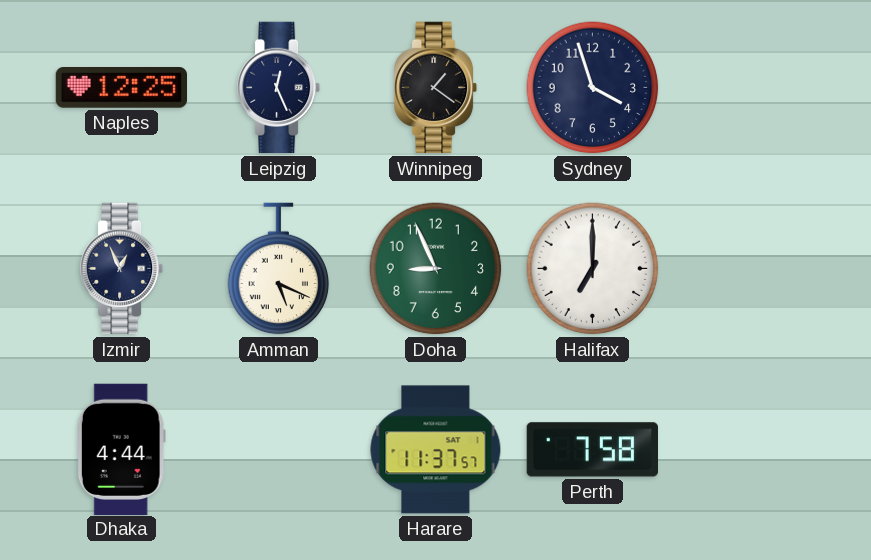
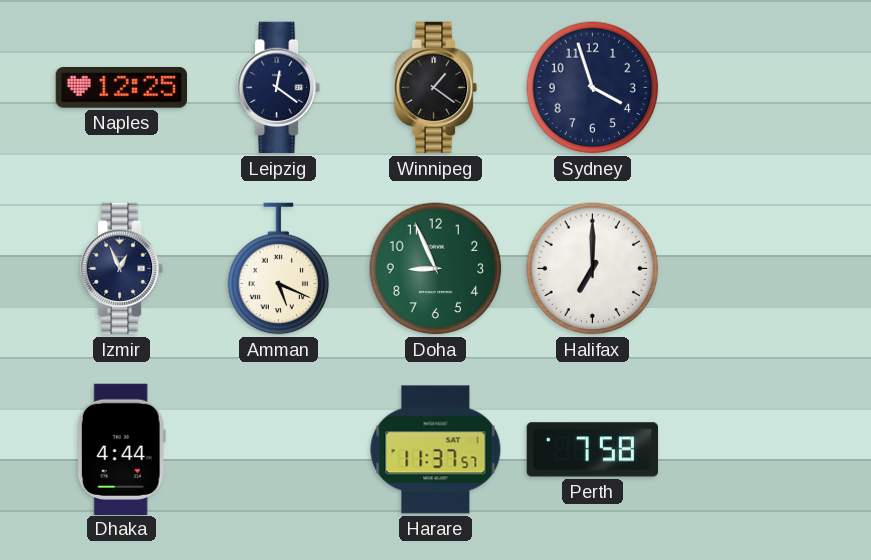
Leipzig: 12:26 -> 12:21
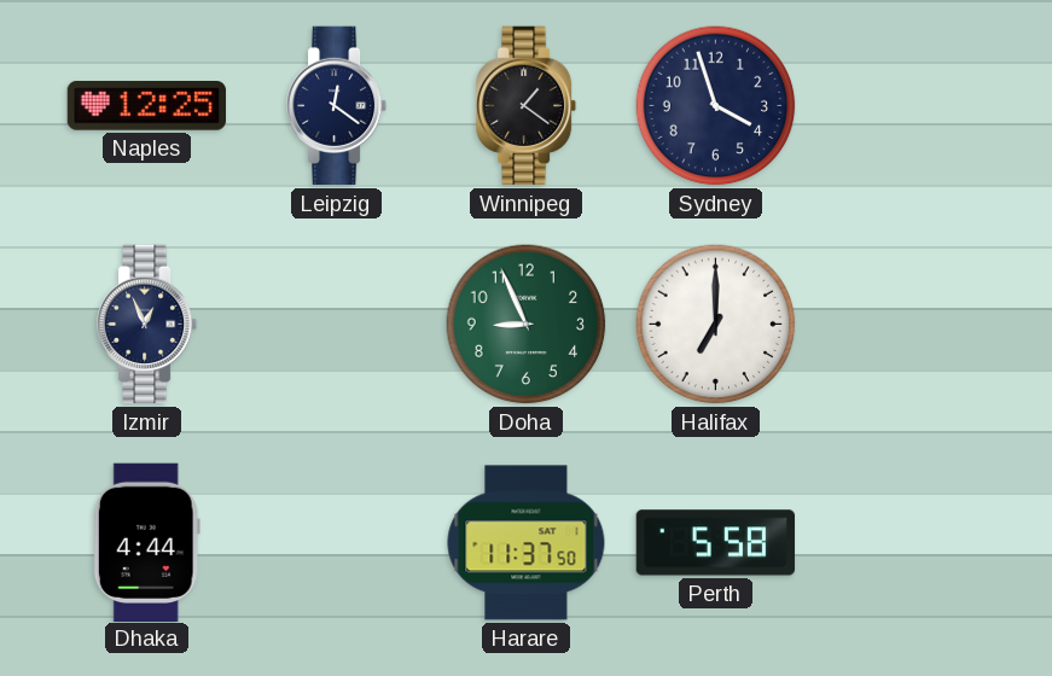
Amman: 5:19 -> none
Harare: 11:37:57 -> 11:37:50
Perth: 7:58 -> 5:58
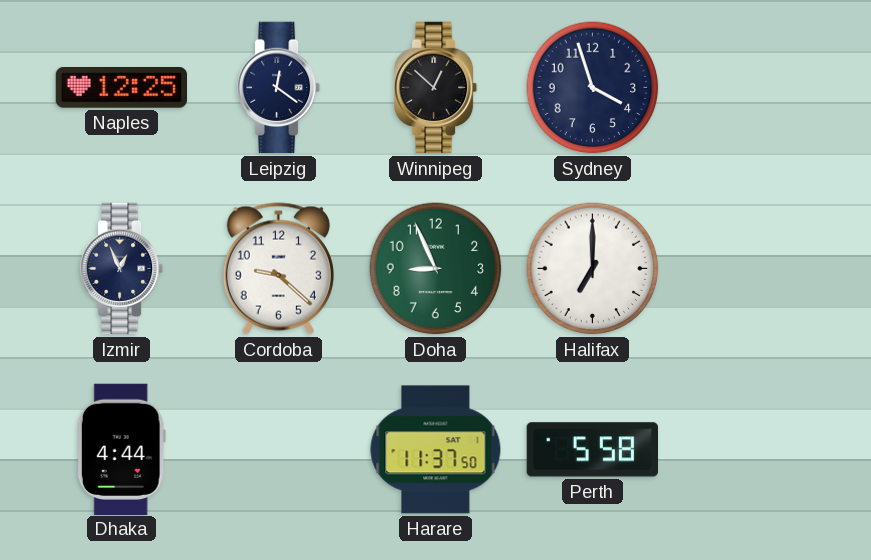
Winnipeg: 1:21 -> 12:52
Cordoba: none -> 9:22
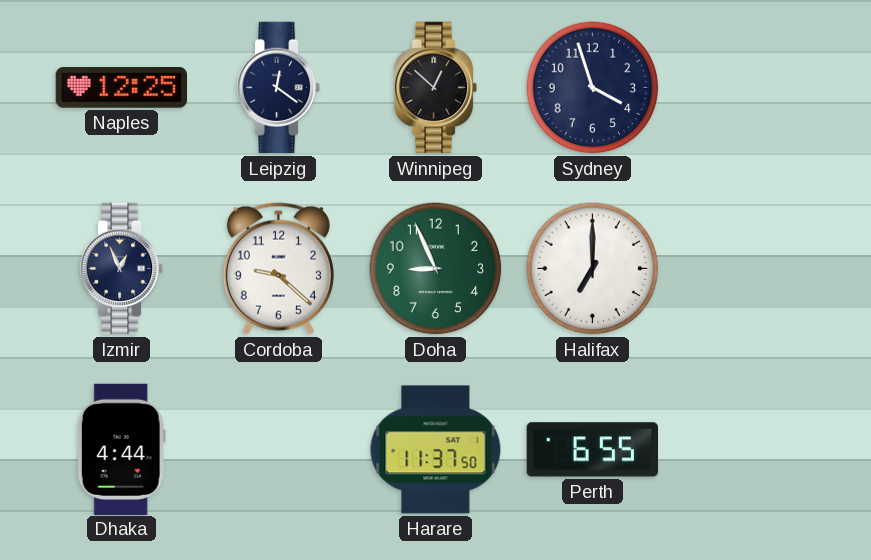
Perth: 5:58 -> 6:55
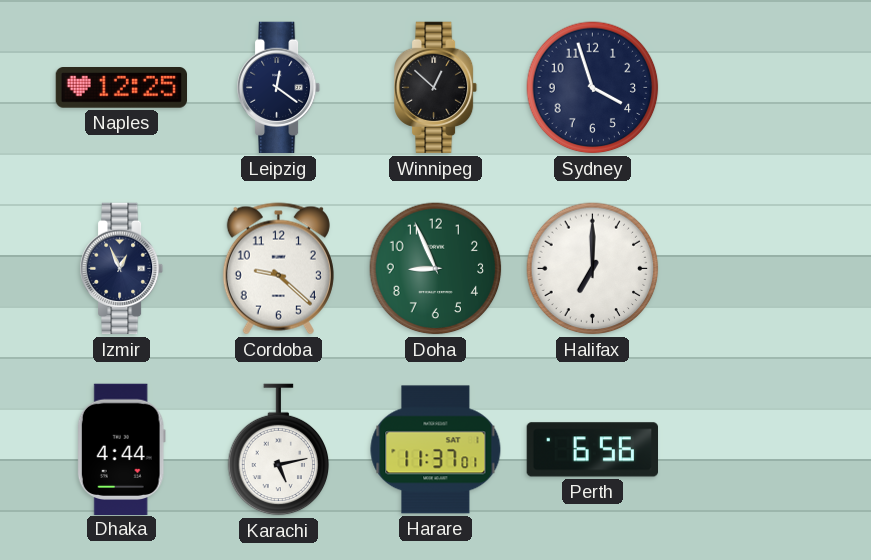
Karachi: none -> 5:13
Harare: 11:37:50 -> 11:37:01
Perth: 6:55 -> 6:56
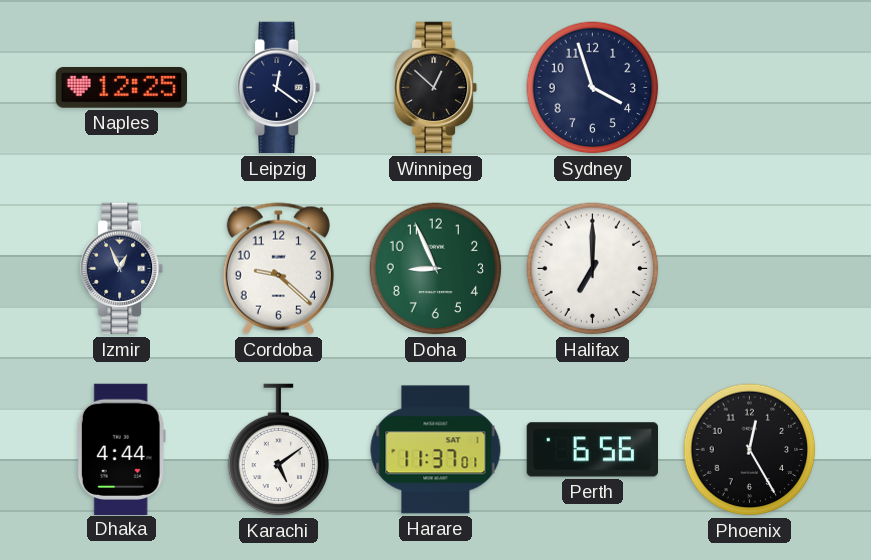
Karachi: 5:13 -> 5:09
Phoenix: none -> 12:25
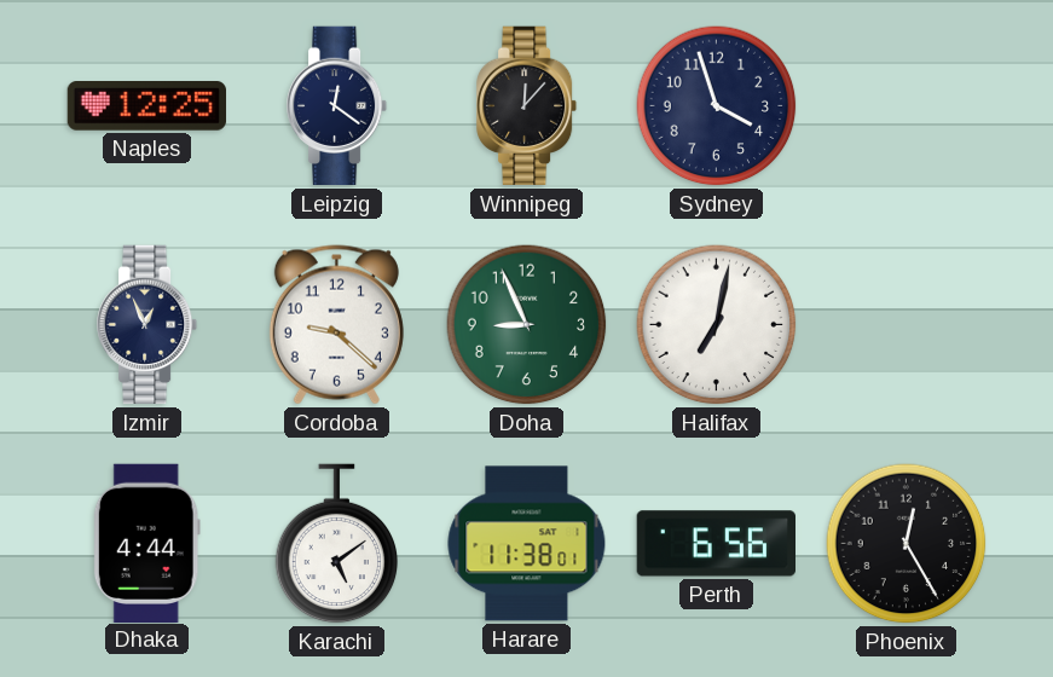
Winnipeg: 12:52 -> 12:07
Halifax: 7:00 -> 7:02
Harare: 11:37 -> 11:38
